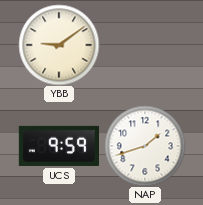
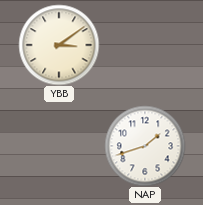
YBB: 9:09 -> 3:09
UCS: 9:59 -> none
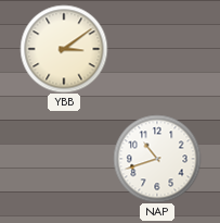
NAP: 1:42 -> 10:42
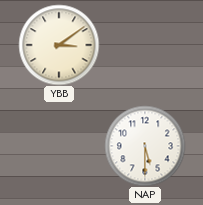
NAP: 10:42 -> 5:30
